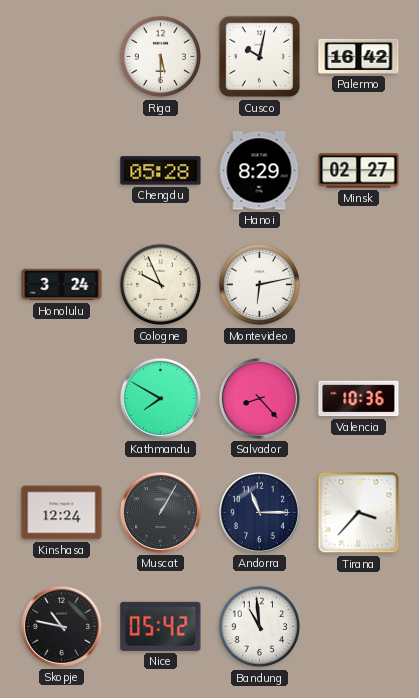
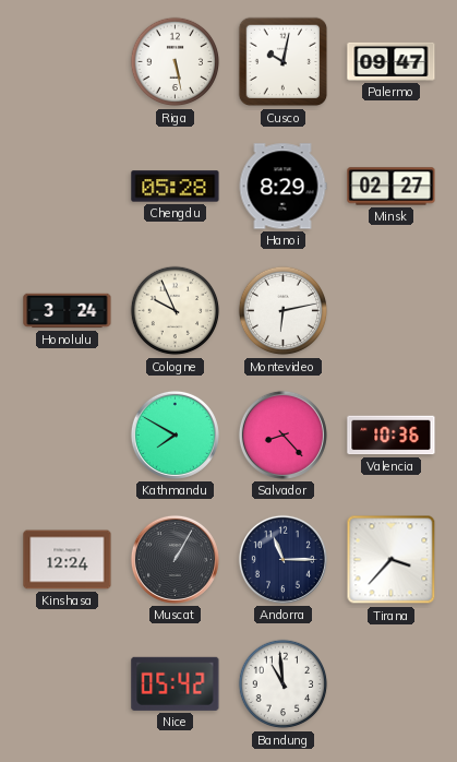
Riga: 5:30 -> 5:28
Palermo: 16:42 -> 09:47
Skopje: 10:47 -> none
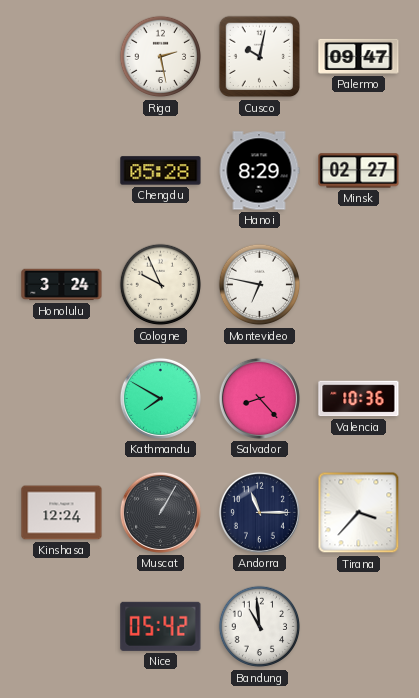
Riga: 5:28 -> 2:28
Montevideo: 6:13 -> 6:47
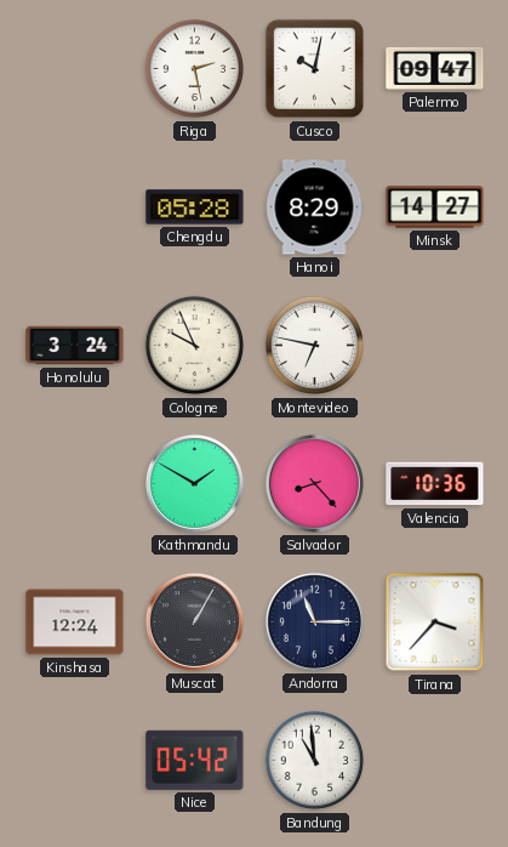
Minsk: 02:27 -> 14:27
Kathmandu: 7:50 -> 1:50
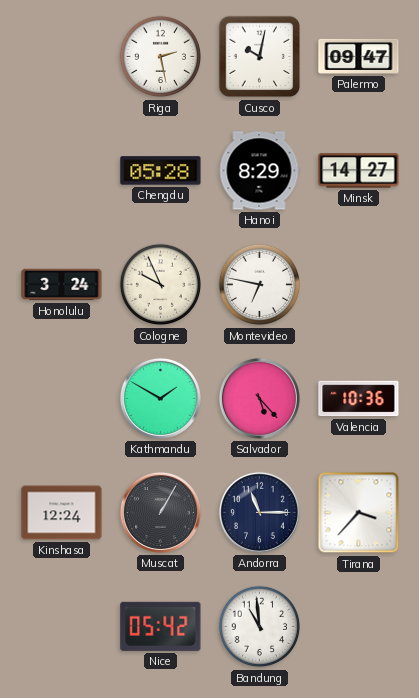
Salvador: 8:23 -> 5:23
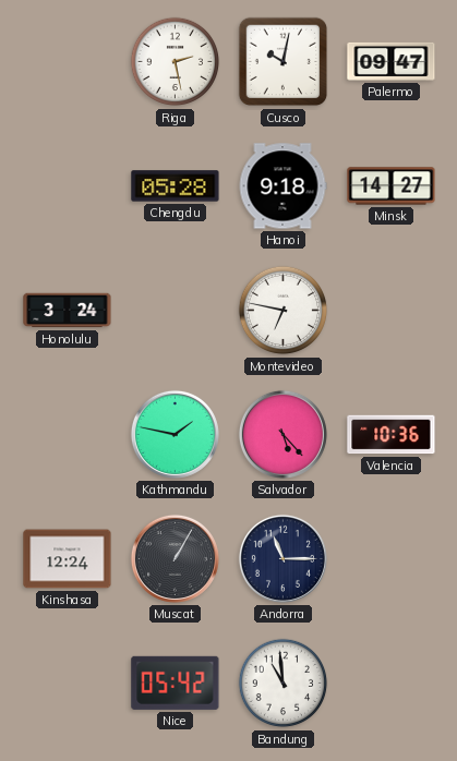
Hanoi: 8:29 -> 9:18
Cologne: 9:56 -> none
Kathmandu: 1:50 -> 1:47
Tirana: 3:37 -> none
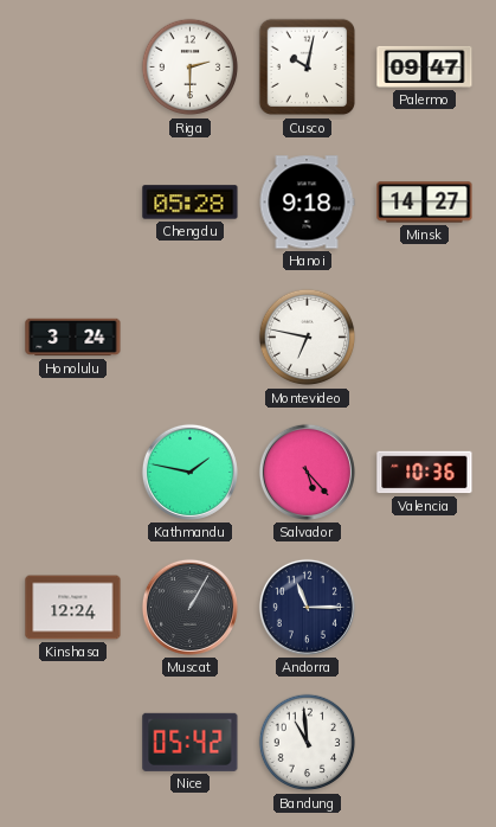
Riga: 2:28 -> 2:30
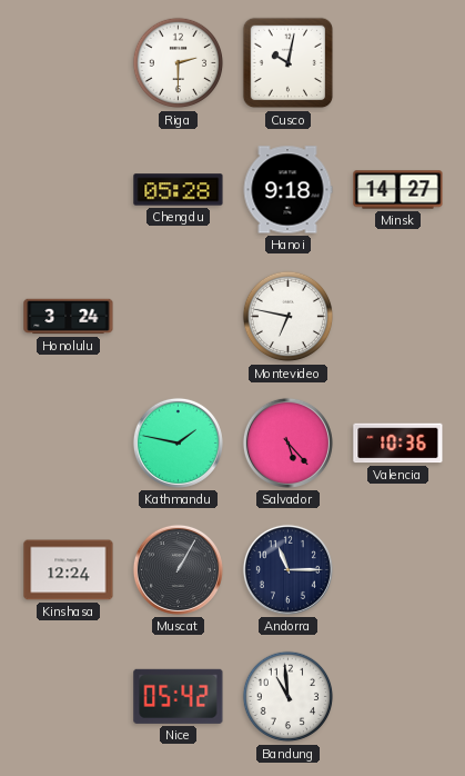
Palermo: 09:47 -> none
